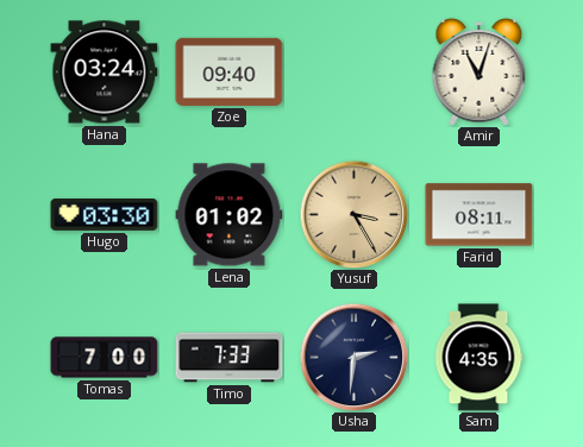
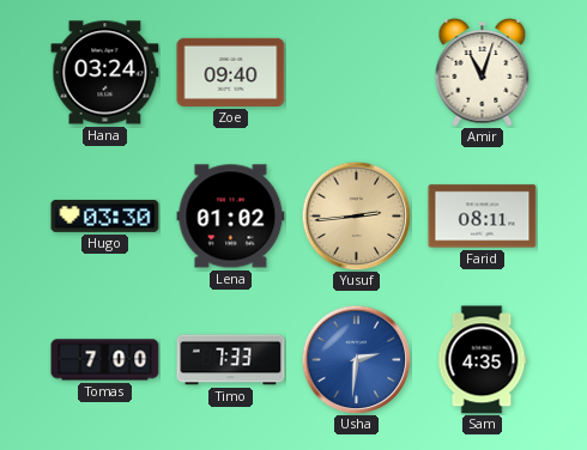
Yusuf: 3:25 -> 2:44
Usha dial: navy -> blue
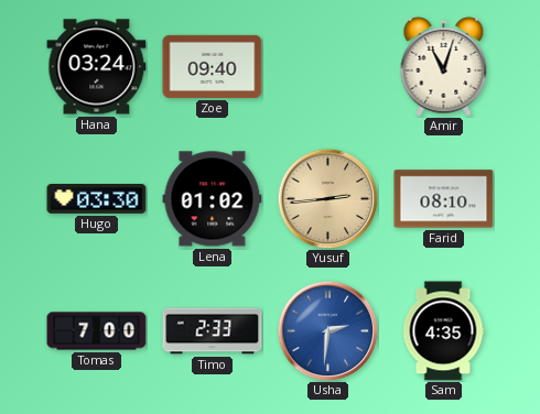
Farid: 08:11 -> 08:10
Timo: 7:33 -> 2:33
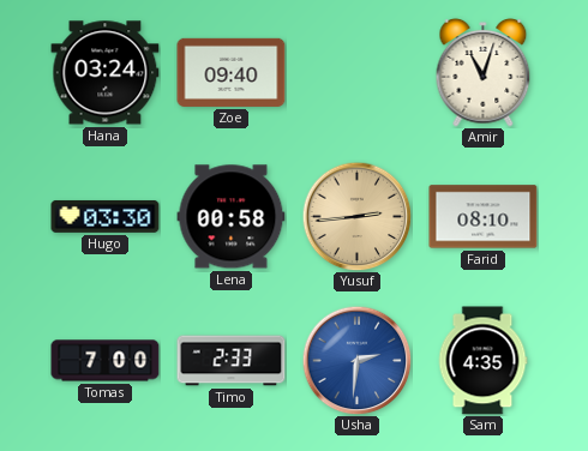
Lena: 01:02 -> 00:58
